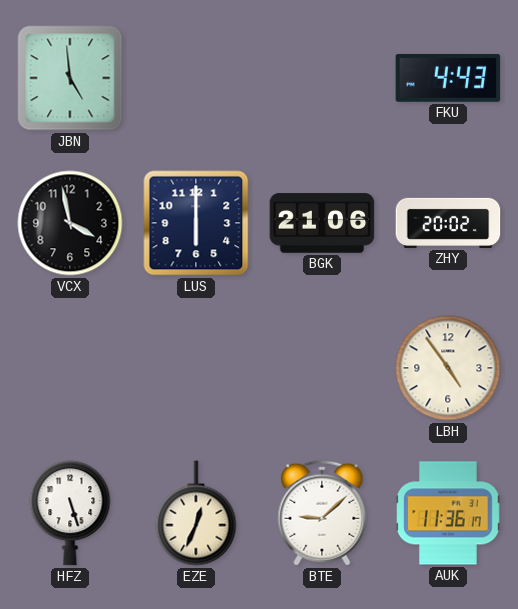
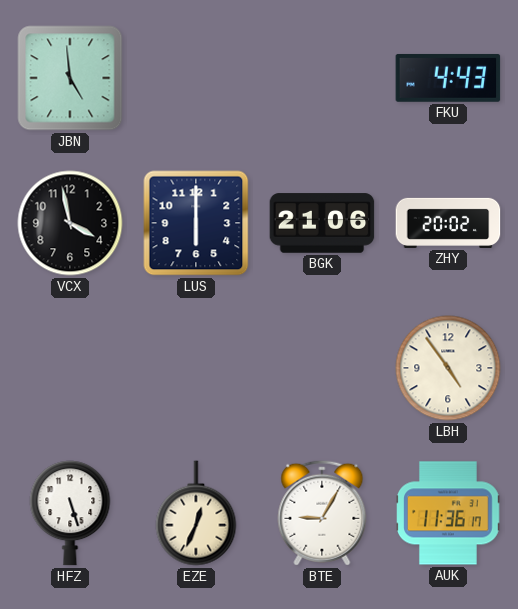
BTE: 9:08 -> 9:05
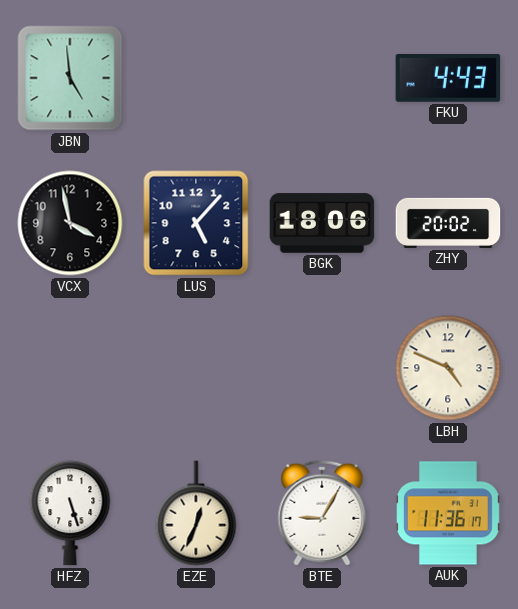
LUS: 6:00 -> 5:07
BGK: 21:06 -> 18:06
LBH: 4:54 -> 4:49
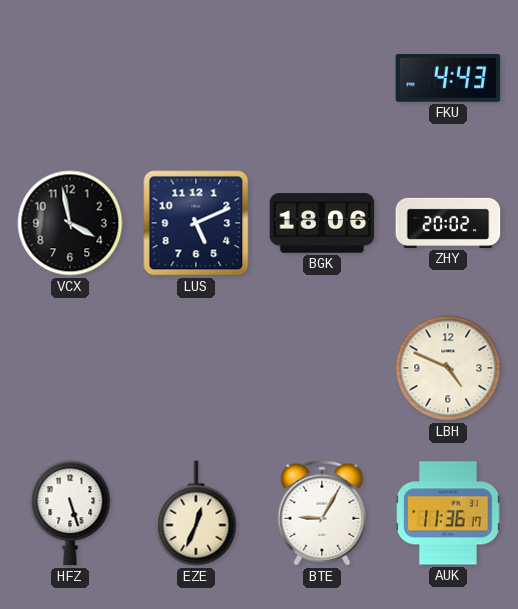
JBN: 4:59 -> none
LUS: 5:07 -> 5:11
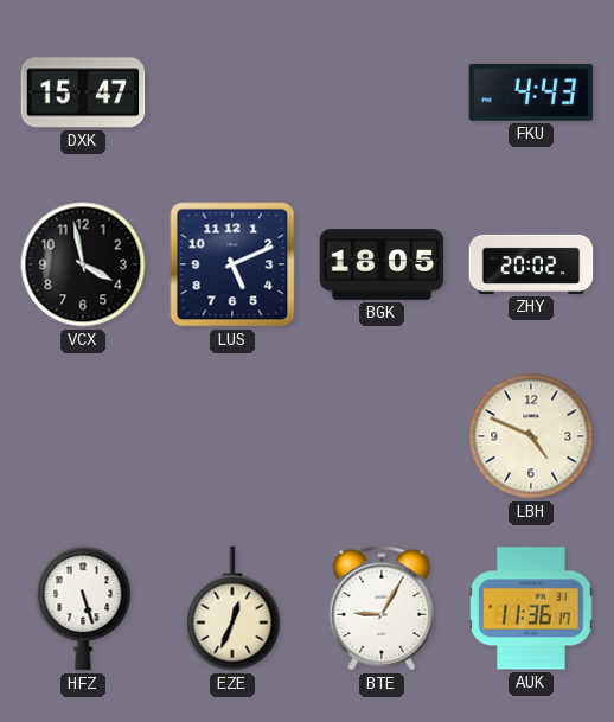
DXK: none -> 15:47
BGK: 18:06 -> 18:05
